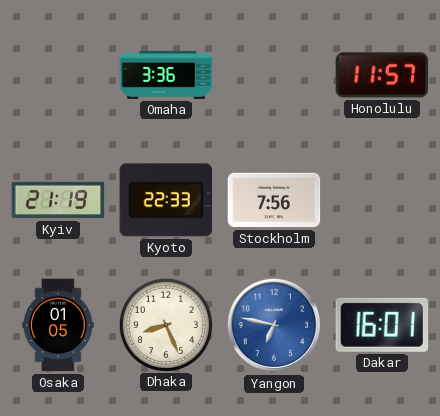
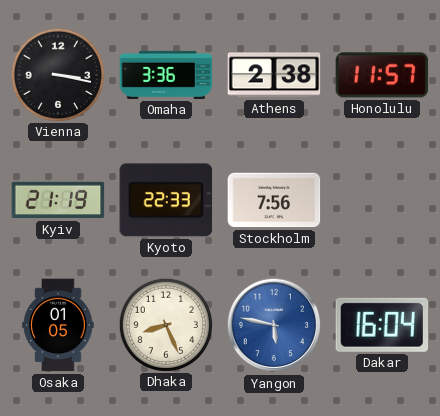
Vienna: none -> 3:17
Athens: none -> 2:38
Yangon: 6:47 -> 5:47
Dakar: 16:01 -> 16:04
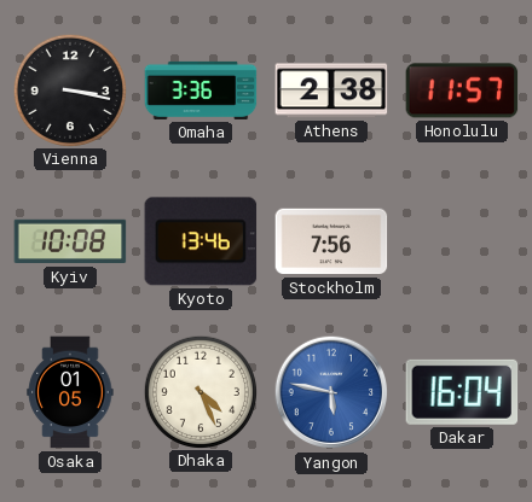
Kyiv: 21:19 -> 10:08
Kyoto: 22:33 -> 13:46
Dhaka: 8:26 -> 4:26
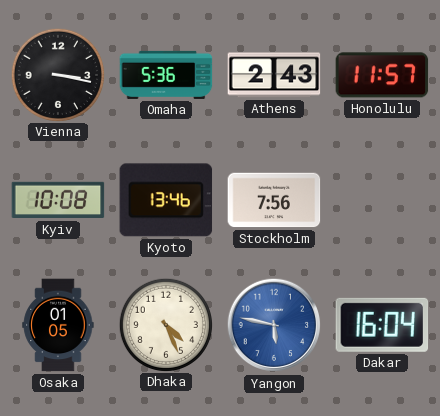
Omaha: 3:36 -> 5:36
Athens: 2:38 -> 2:43
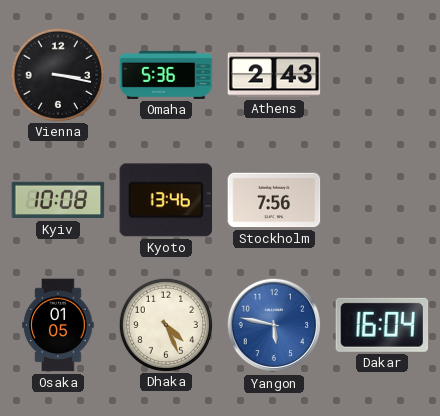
Honolulu: 11:57 -> none
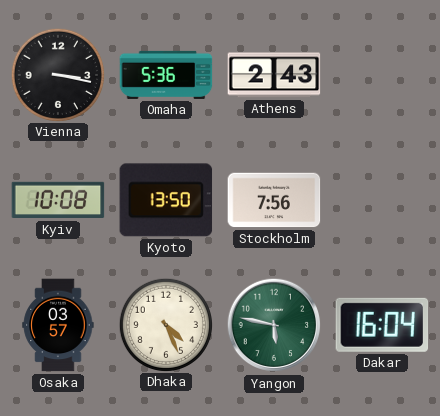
Kyoto: 13:46 -> 13:50
Osaka: 01:05 -> 03:57
Yangon dial: blue -> green
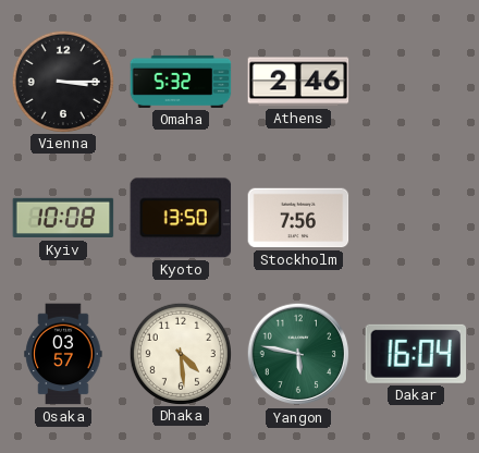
Vienna: 3:17 -> 3:15
Omaha: 5:36 -> 5:32
Athens: 2:43 -> 2:46
Dhaka: 4:26 -> 4:29
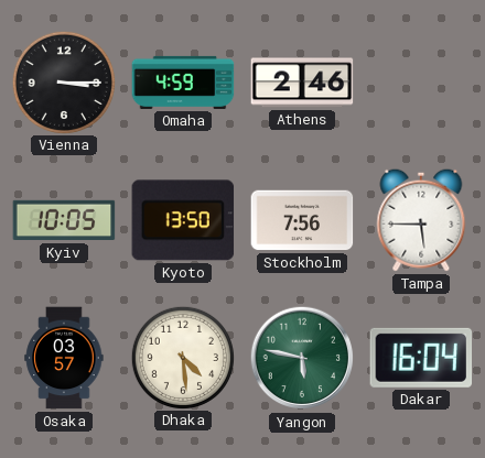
Omaha: 5:32 -> 4:59
Kyiv: 10:08 -> 10:05
Tampa: none -> 5:45
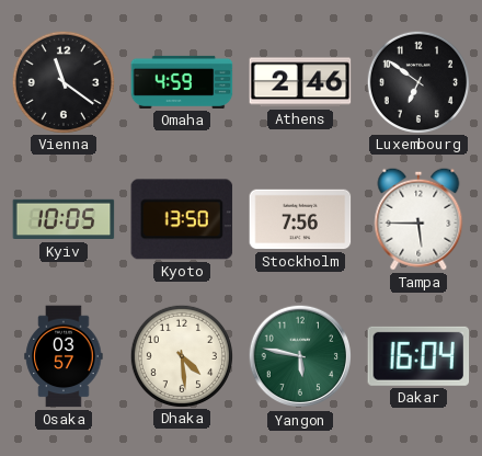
Vienna: 3:15 -> 11:21
Luxembourg: none -> 6:51
